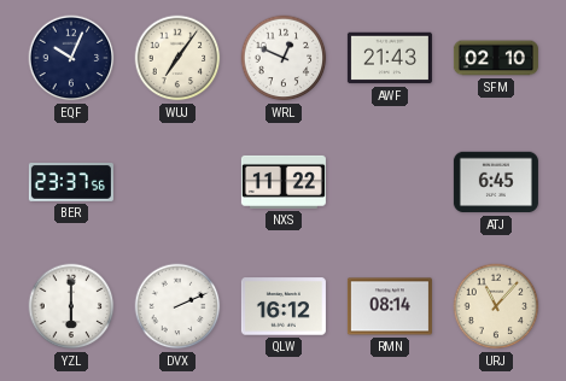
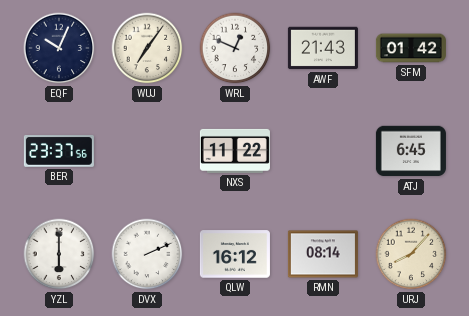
SFM: 02:10 -> 01:42
URJ: 11:07 -> 8:07
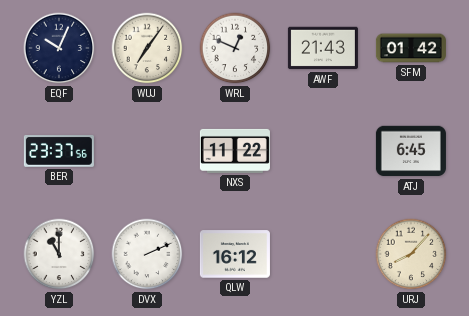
YZL: 6:00 -> 11:00
RMN: 08:14 -> none
